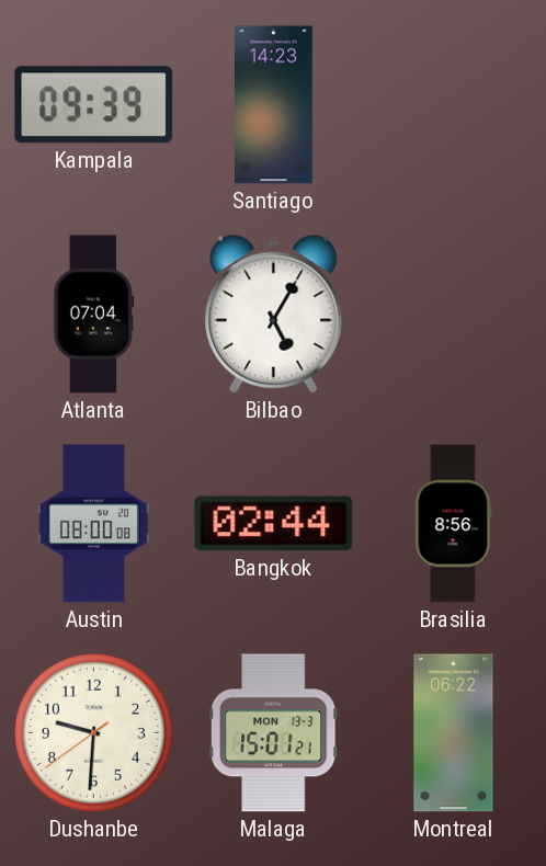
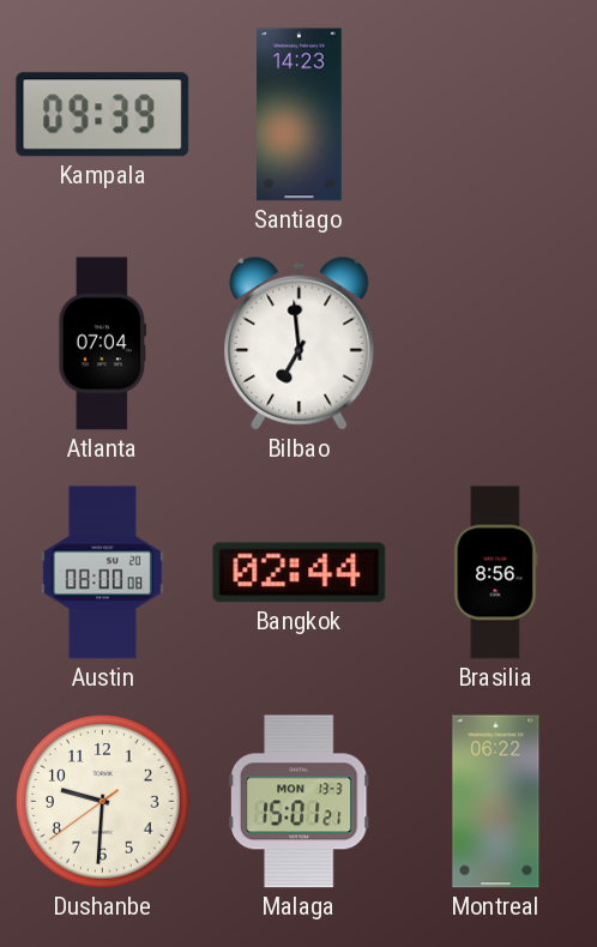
Bilbao: 5:05 -> 6:59
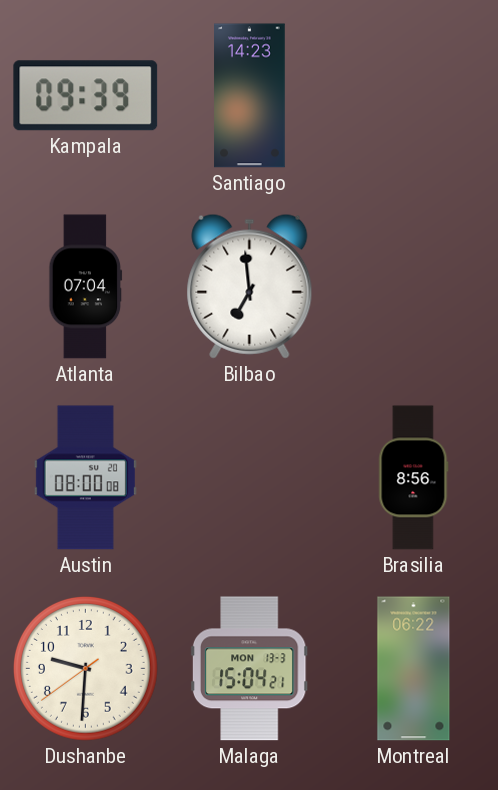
Bangkok: 02:44 -> none
Malaga: 15:01 -> 15:04
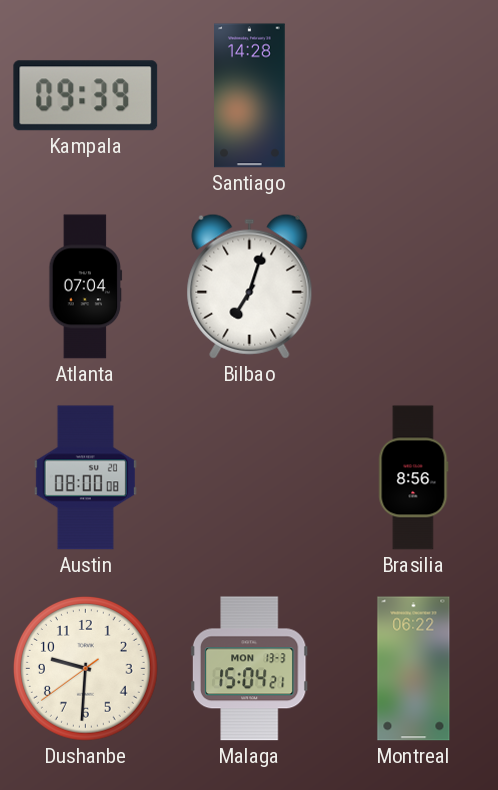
Santiago: 14:23 -> 14:28
Bilbao: 6:59 -> 7:03
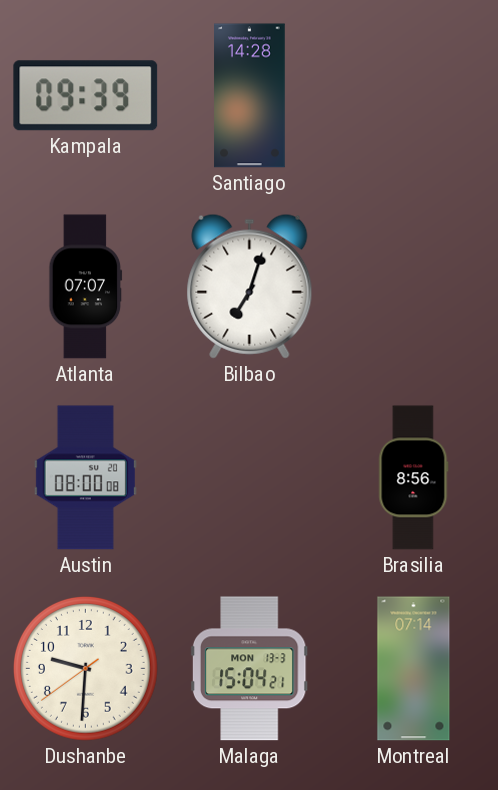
Atlanta: 07:04 -> 07:07
Montreal: 06:22 -> 07:14
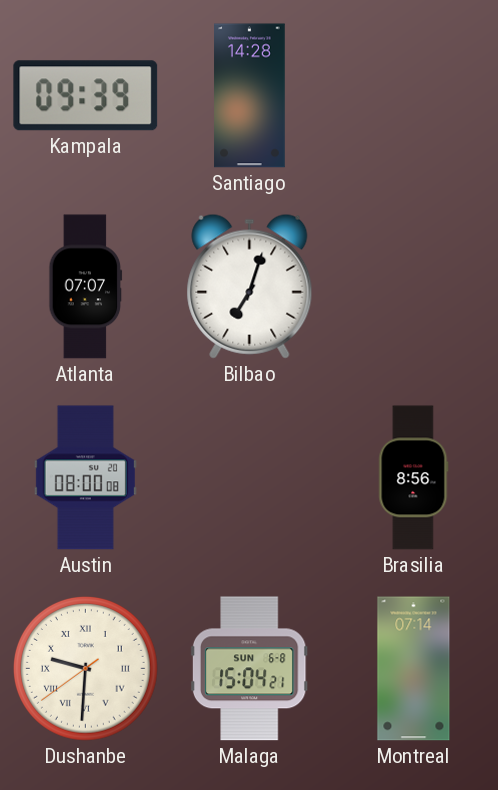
Dushanbe numerals: Arabic -> Roman
Malaga date: MON 13-3 -> SUN 6-8
